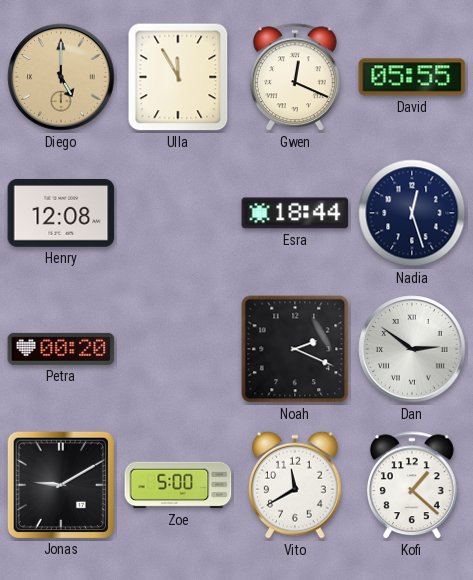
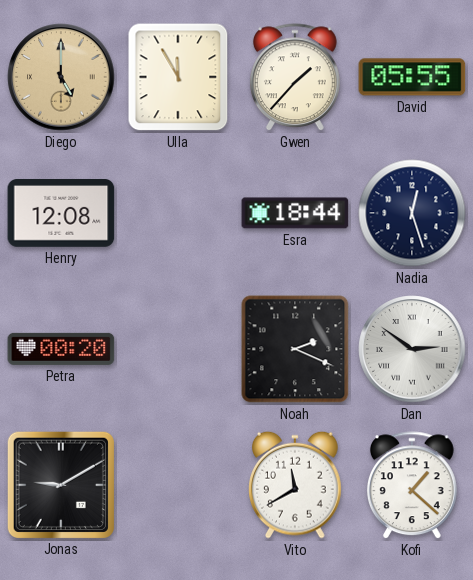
Gwen: 12:19 -> 1:37
Zoe: 5:00 -> none
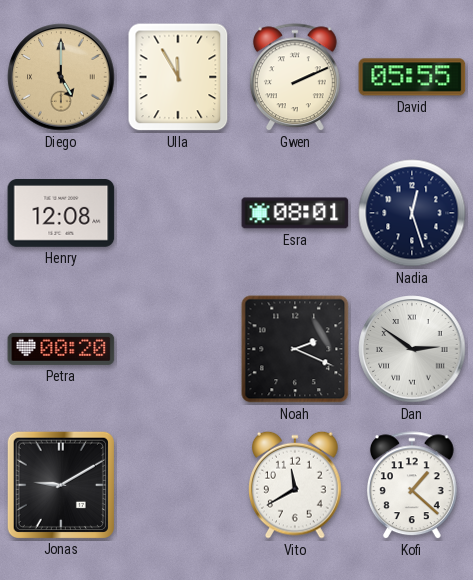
Gwen: 1:37 -> 2:11
Esra: 18:44 -> 08:01
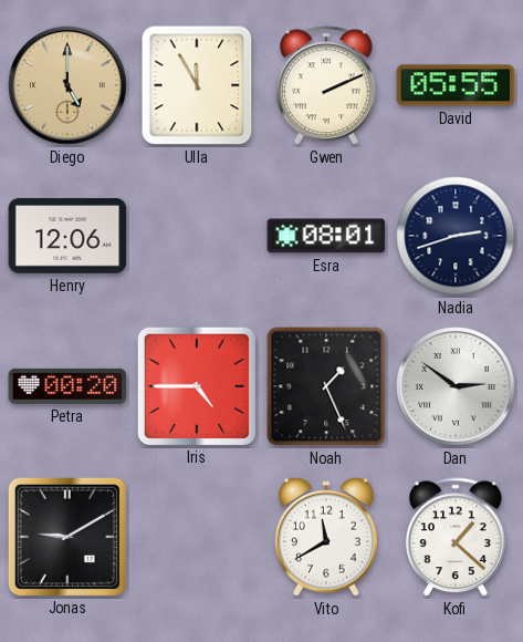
Henry: 12:08 -> 12:06
Nadia: 12:27 -> 2:42
Iris: none -> 4:45
Noah: 2:19 -> 1:26
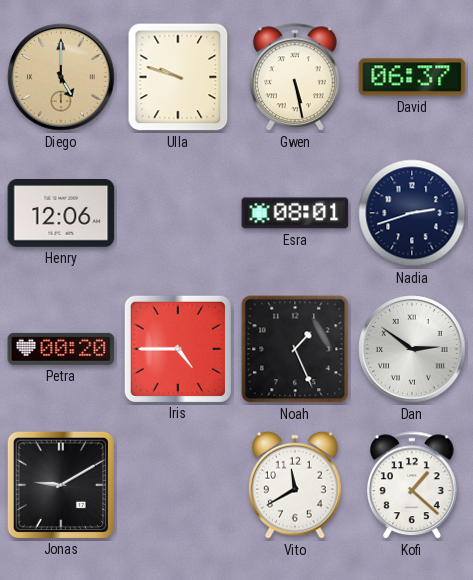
Ulla: 11:55 -> 9:48
Gwen: 2:11 -> 5:28
David: 05:55 -> 06:37
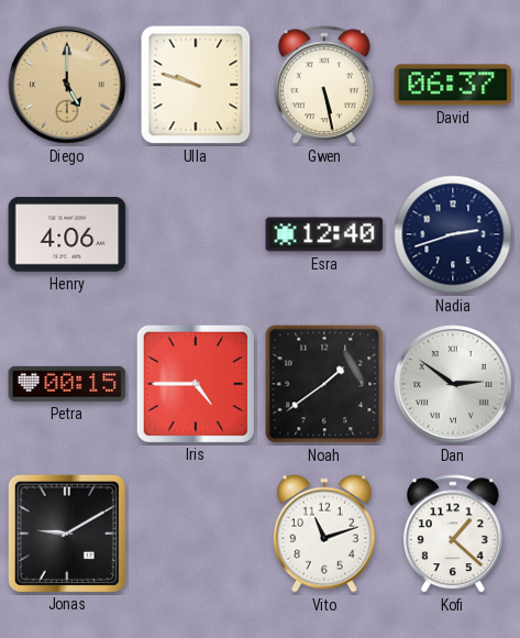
Henry: 12:06 -> 4:06
Esra: 08:01 -> 12:40
Petra: 00:20 -> 00:15
Noah: 1:26 -> 1:39
Vito: 11:40 -> 11:12
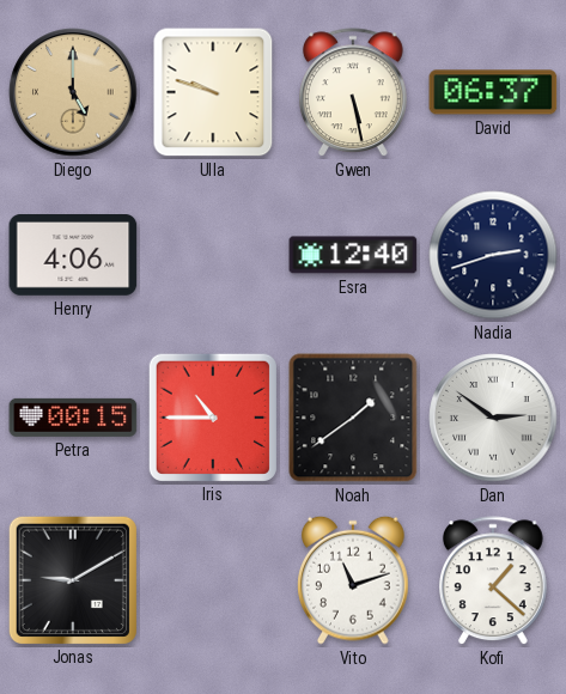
Iris: 4:45 -> 10:45
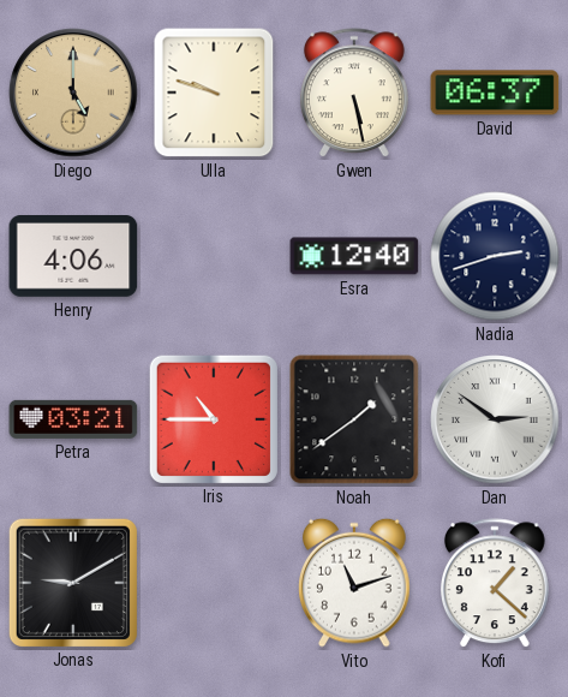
Petra: 00:15 -> 03:21
